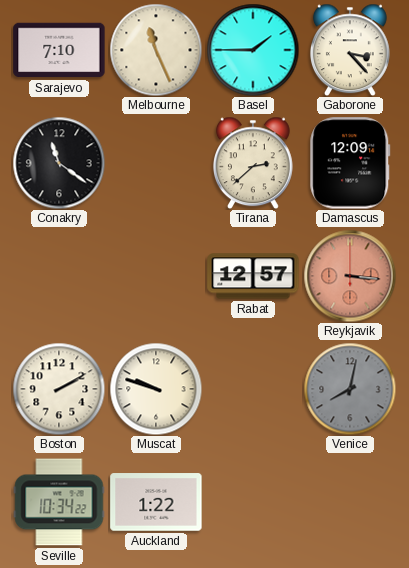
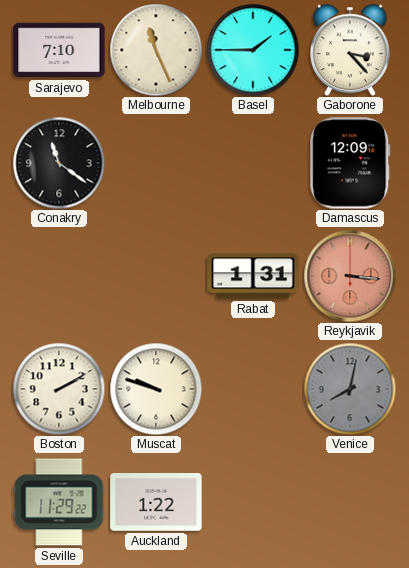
Tirana: 2:38 -> none
Rabat: 12:57 -> 1:31
Seville: 10:34 -> 11:29
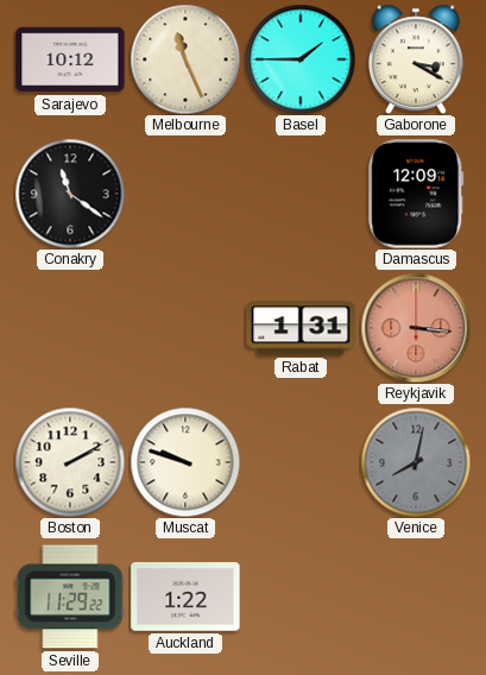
Sarajevo: 7:10 -> 10:12
Gaborone: 3:23 -> 3:20
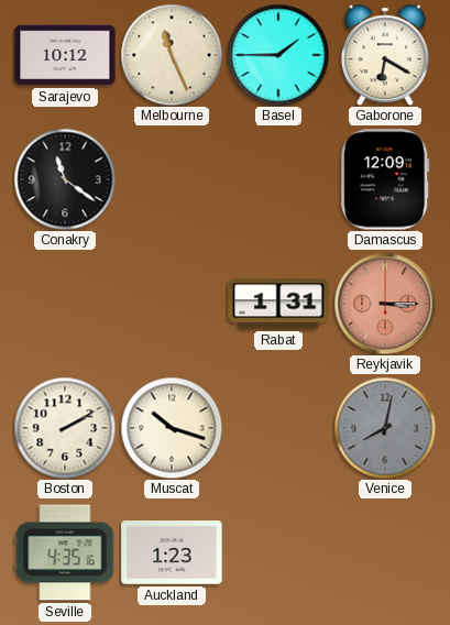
Gaborone: 3:20 -> 6:20
Reykjavik: 3:16 -> 3:15
Muscat: 9:48 -> 10:18
Seville: 11:29 -> 4:35
Auckland: 1:22 -> 1:23
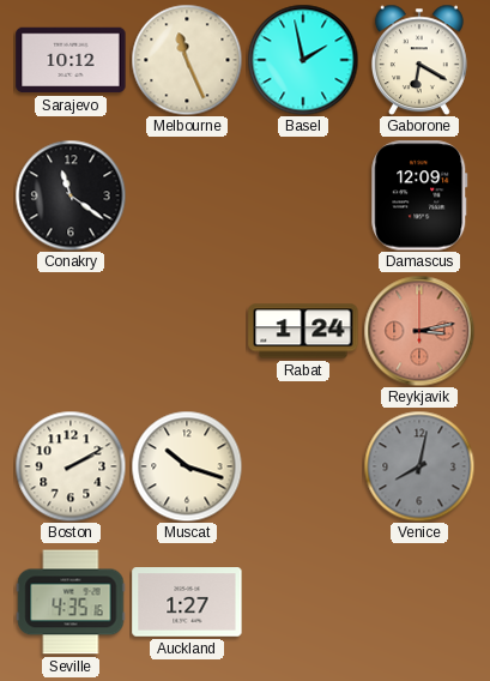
Basel: 1:45 -> 1:58
Rabat: 1:31 -> 1:24
Reykjavik: 3:15 -> 3:13
Auckland: 1:23 -> 1:27
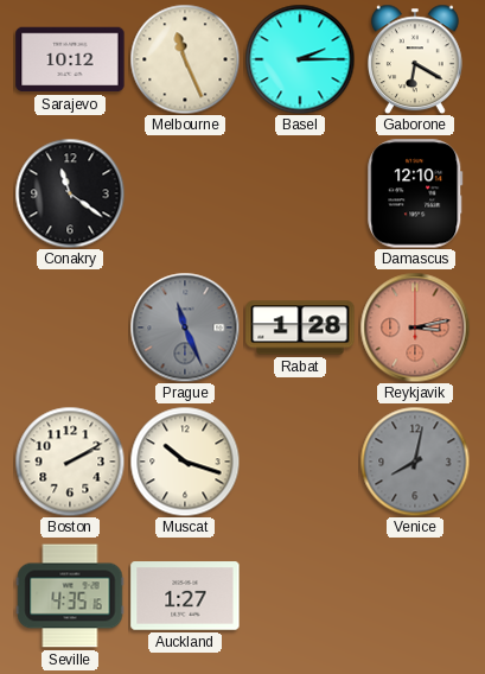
Basel: 1:58 -> 2:15
Damascus: 12:09 -> 12:10
Prague: none -> 11:26
Rabat: 1:24 -> 1:28
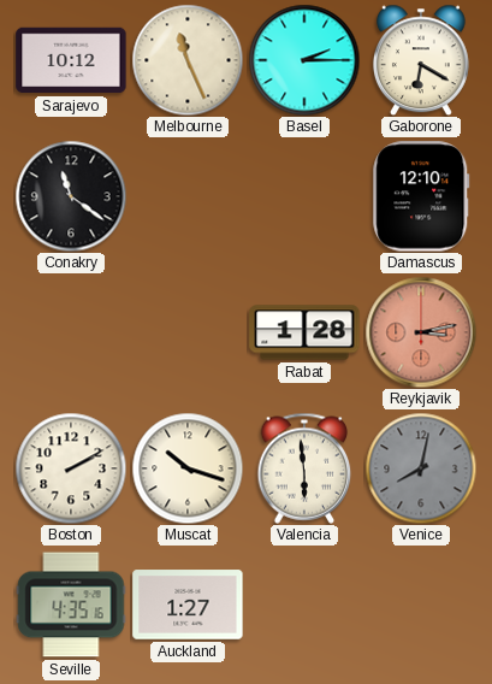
Prague: 11:26 -> none
Valencia: none -> 5:59
